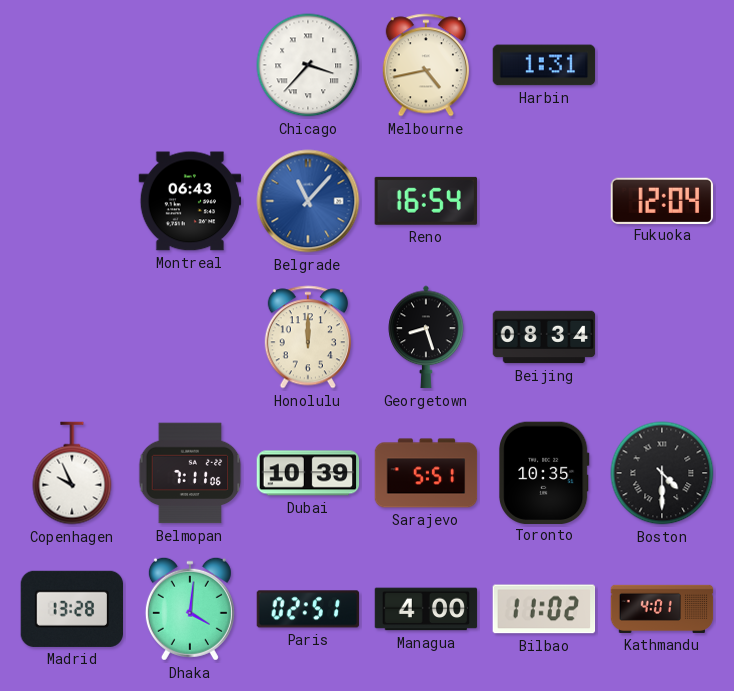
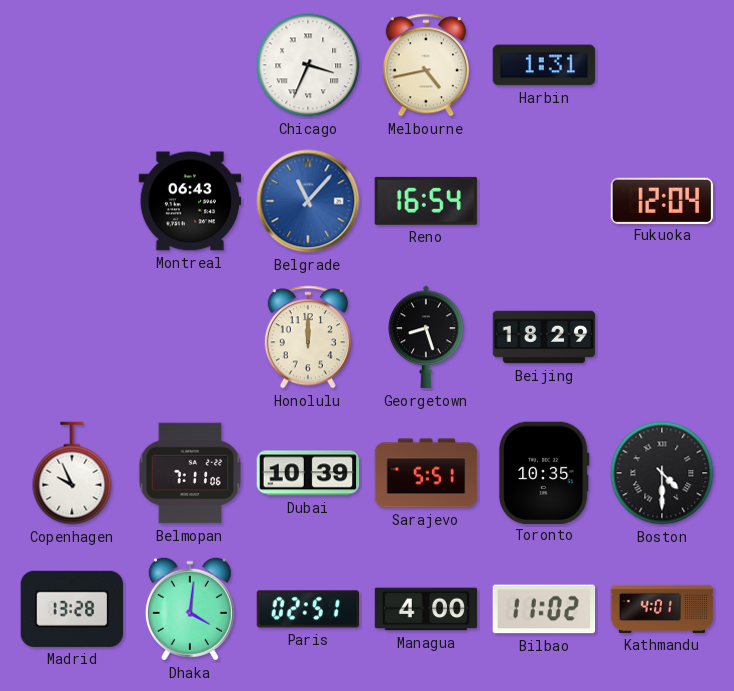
Chicago: 3:37 -> 3:34
Beijing: 08:34 -> 18:29
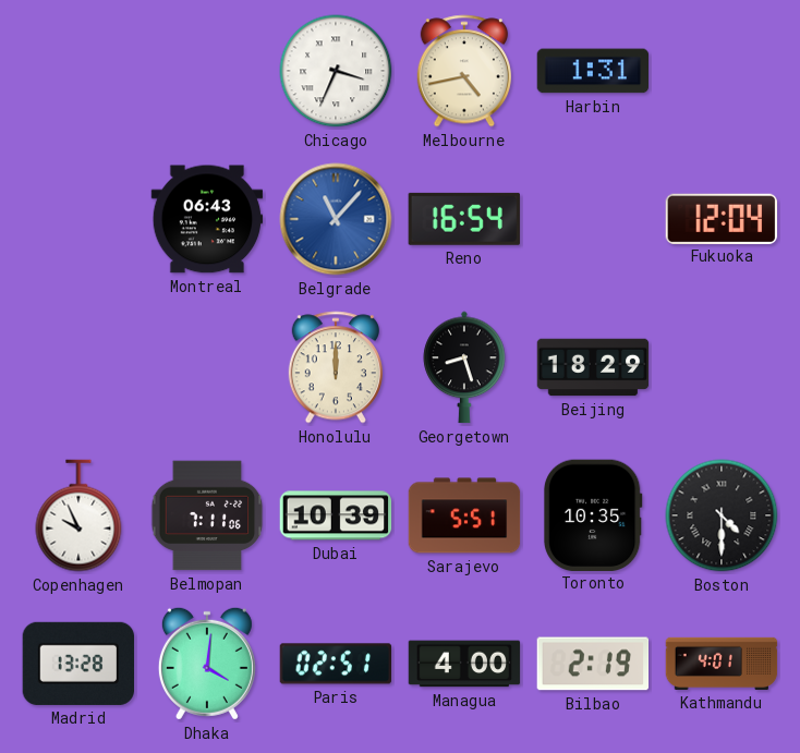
Bilbao: 11:02 -> 2:19
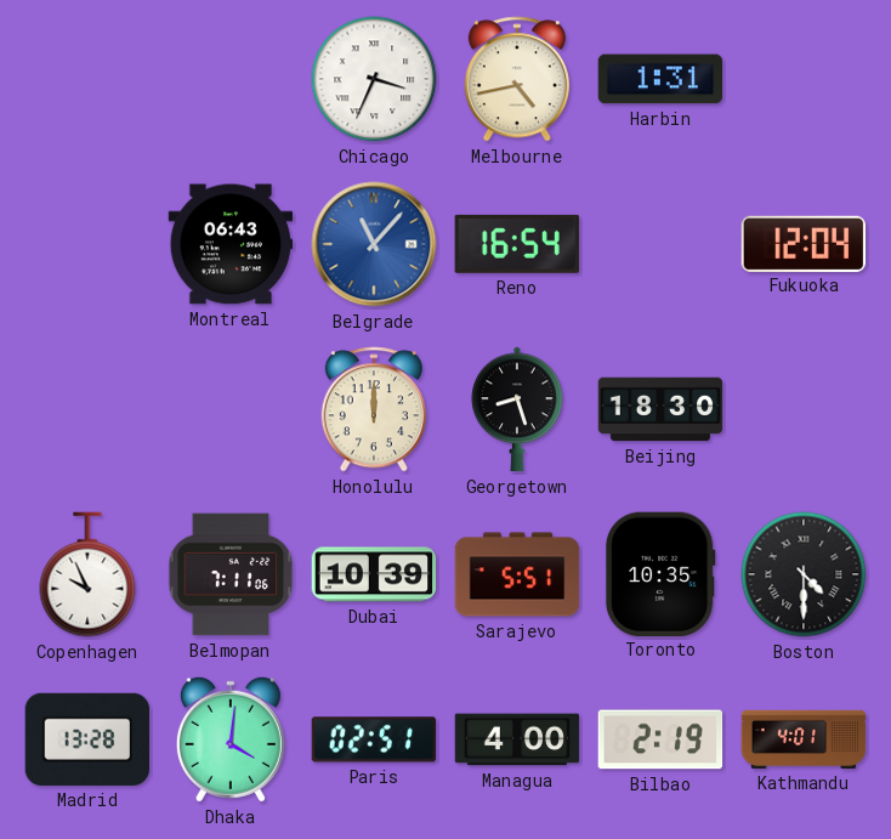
Beijing: 18:29 -> 18:30
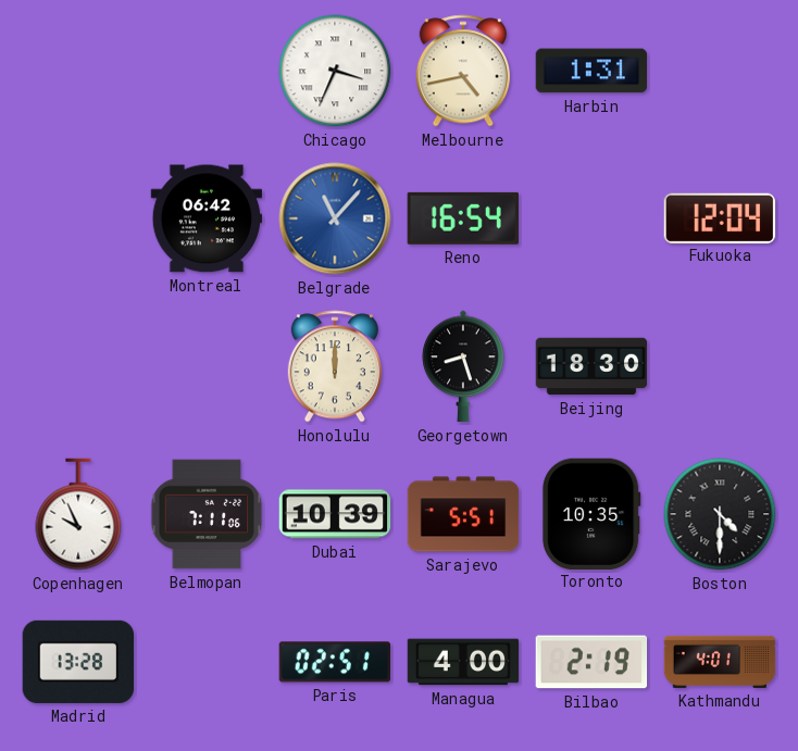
Montreal: 06:43 -> 06:42
Dhaka: 4:01 -> none
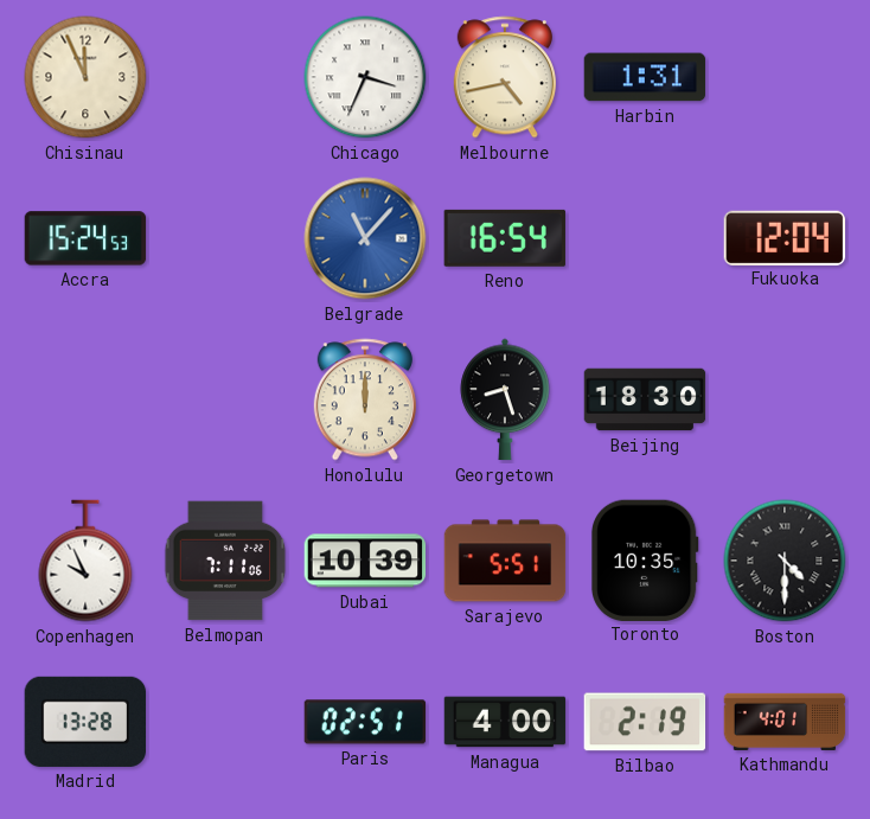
Chisinau: none -> 11:56
Accra: none -> 15:24
Montreal: 06:42 -> none
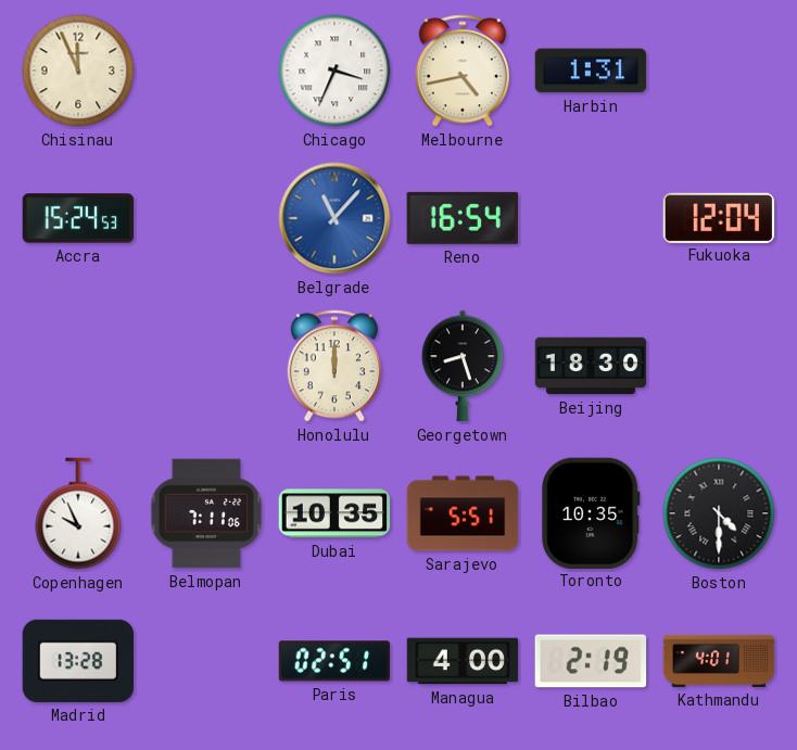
Dubai: 10:39 -> 10:35
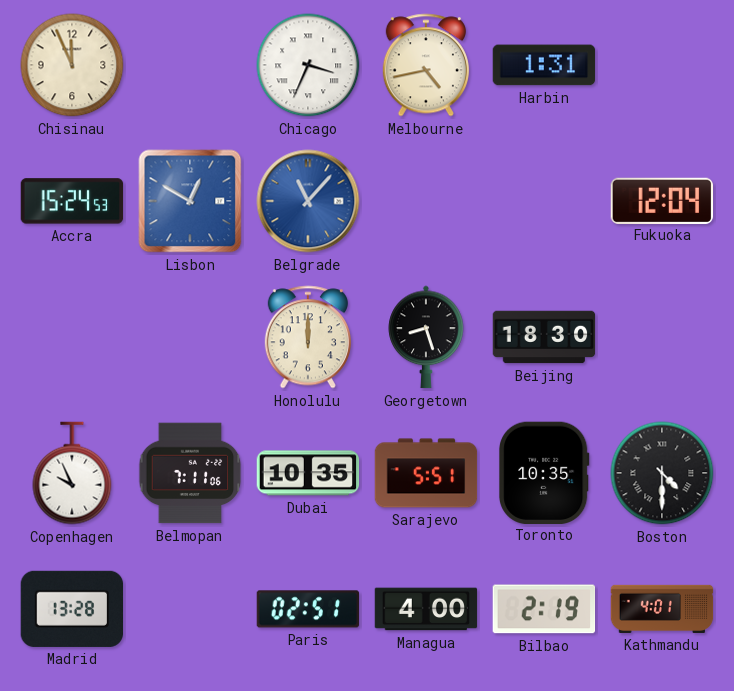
Lisbon: none -> 12:50
Reno: 16:54 -> none
